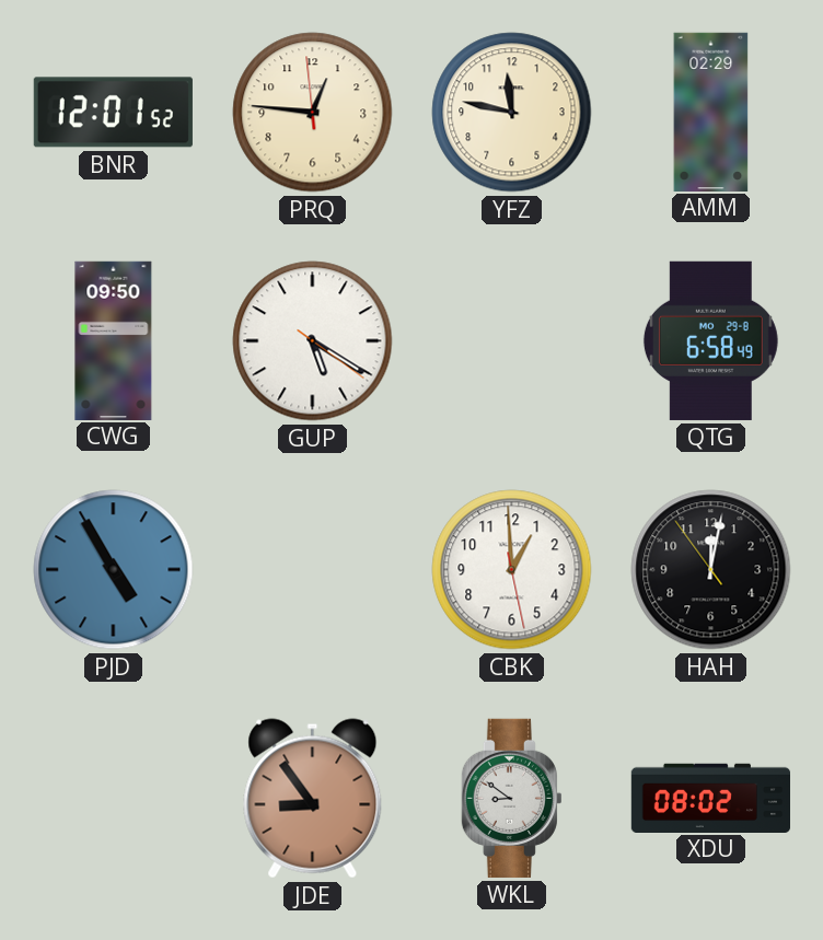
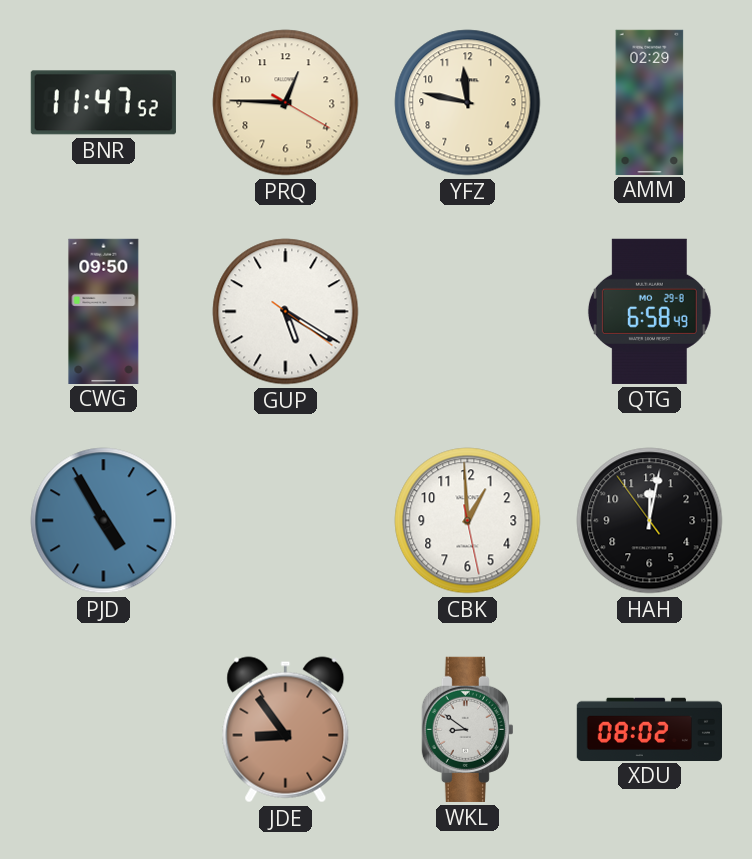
BNR: 12:01 -> 11:47
PRQ: 12:45:59 -> 12:45:20
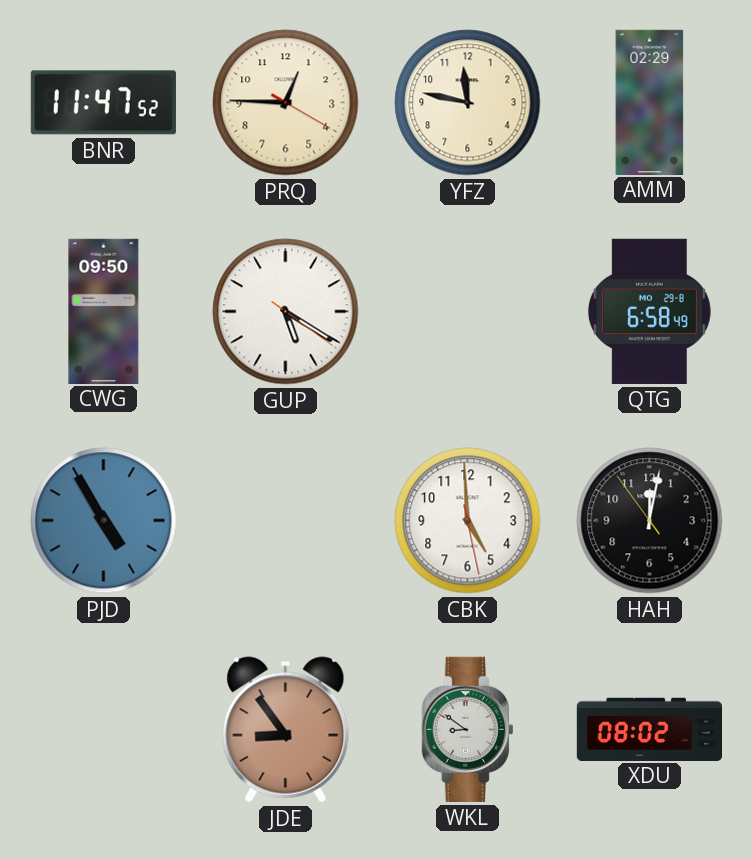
CBK: 12:59 -> 4:59
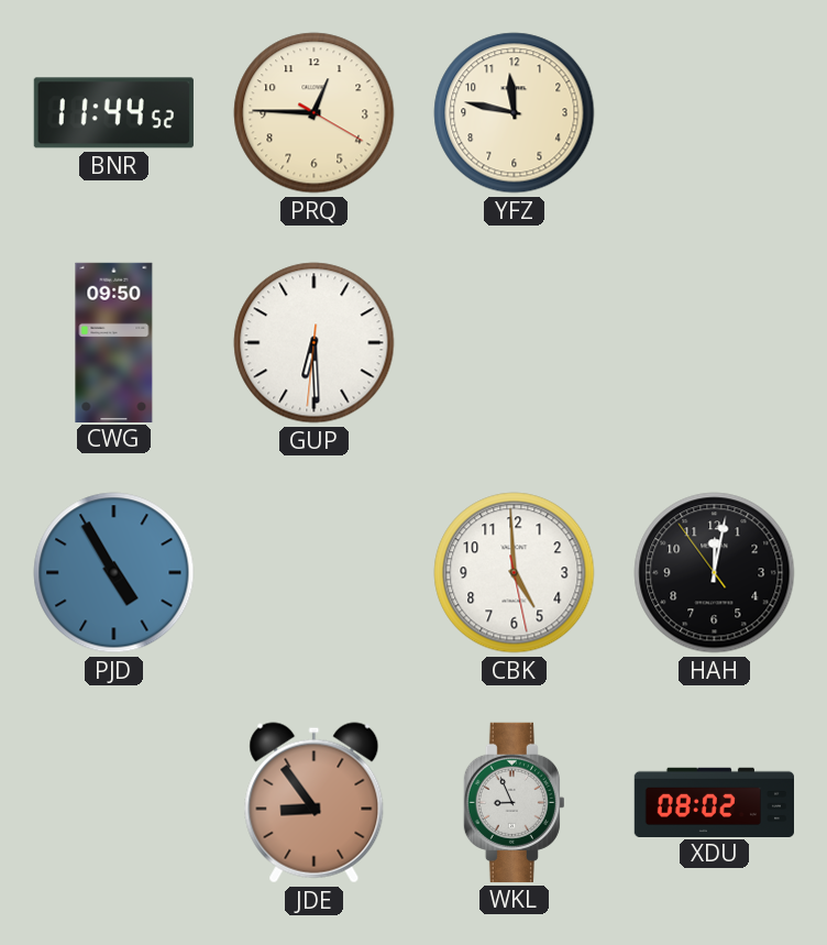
BNR: 11:47 -> 11:44
AMM: 02:29 -> none
GUP: 5:20 -> 6:29
QTG: 6:58 -> none
WKL: 8:51 -> 8:56
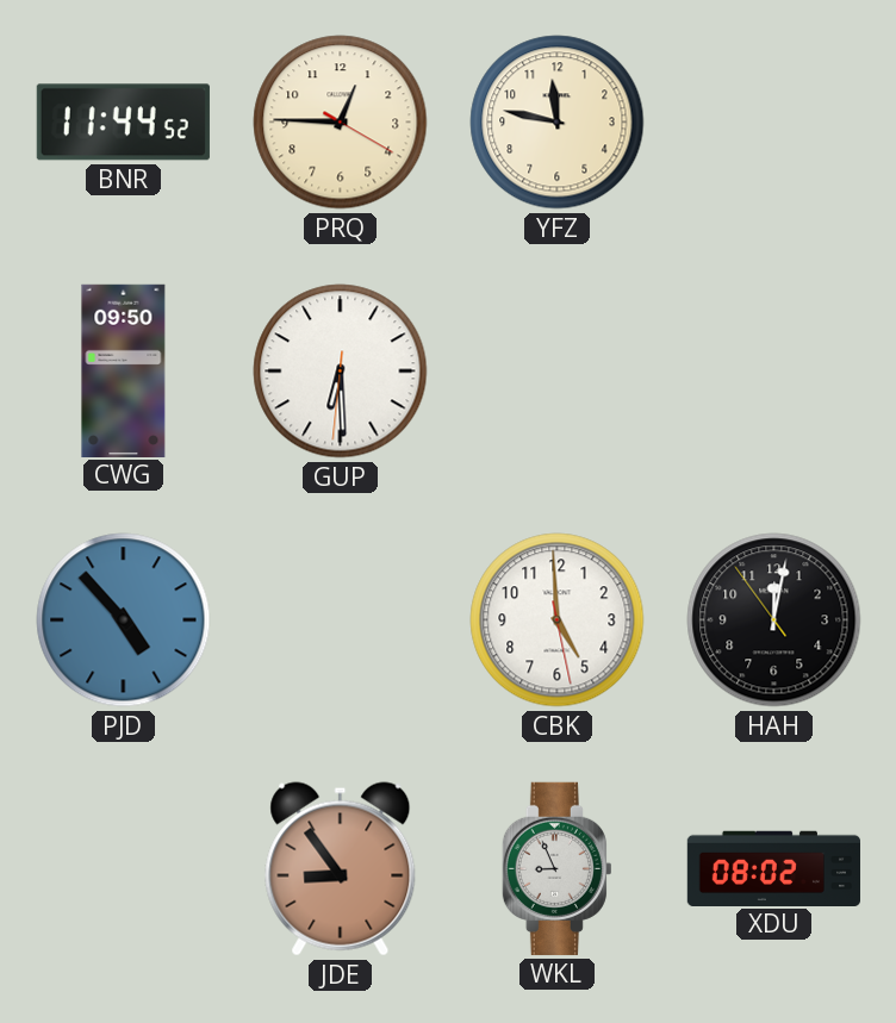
PJD: 4:55 -> 4:53
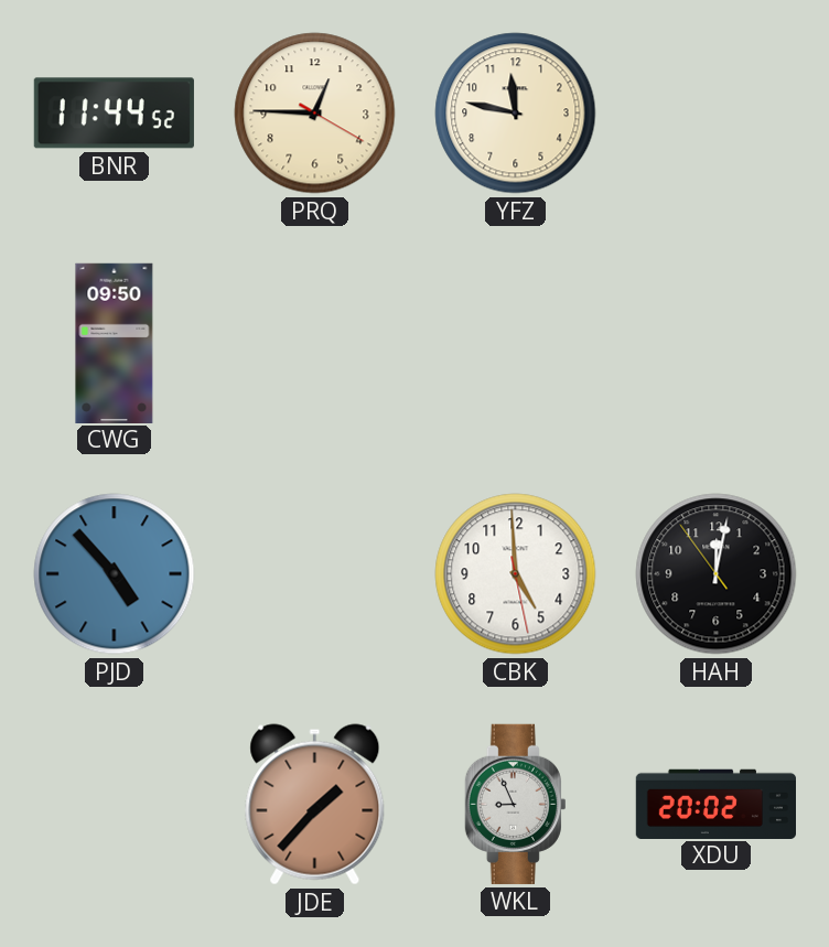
GUP: 6:29 -> none
JDE: 8:54 -> 1:37
XDU: 08:02 -> 20:02
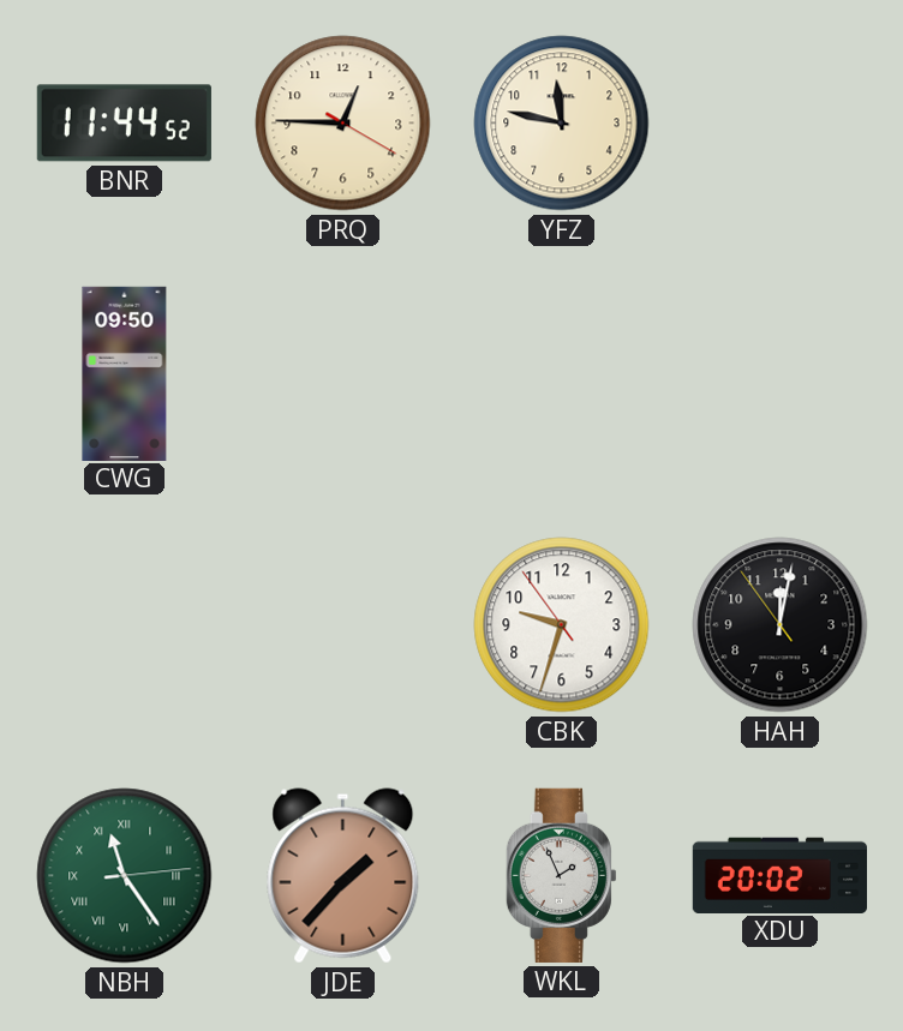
PJD: 4:53 -> none
CBK: 4:59 -> 9:32
NBH: none -> 11:24
WKL: 8:56 -> 1:56
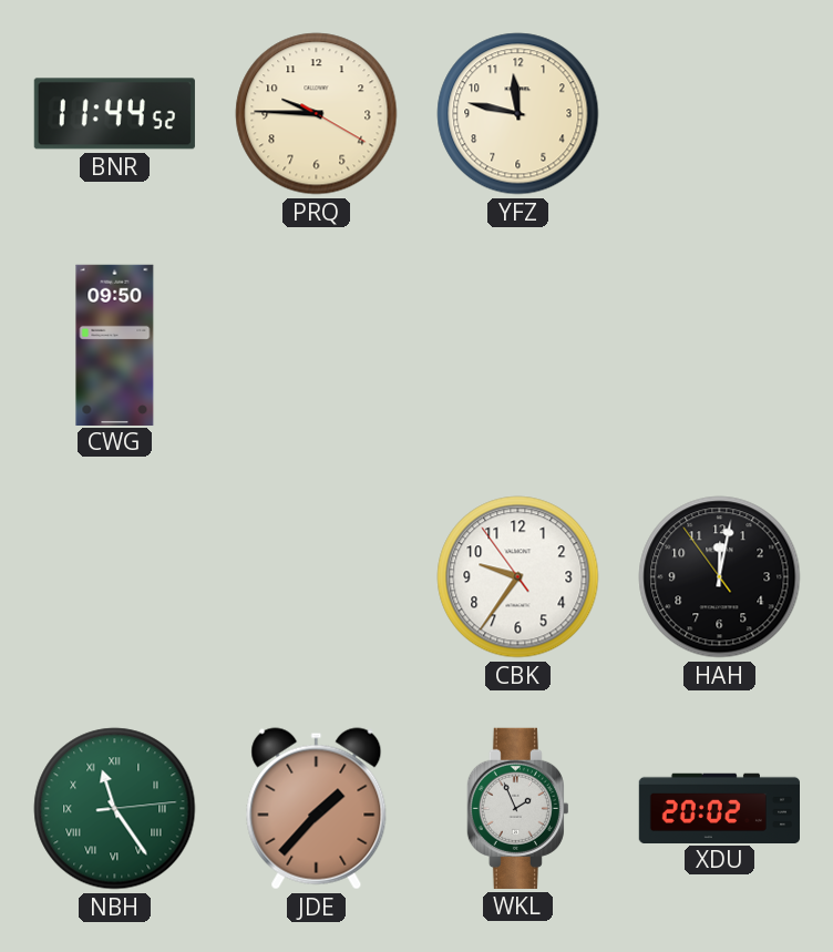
PRQ: 12:45 -> 9:45
CBK: 9:32 -> 9:35
